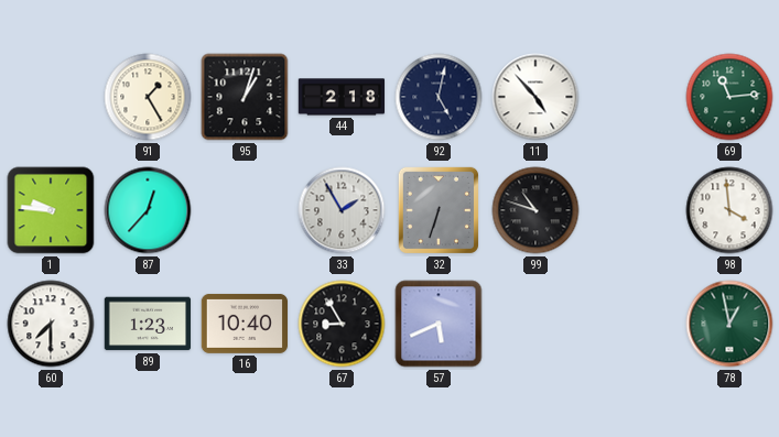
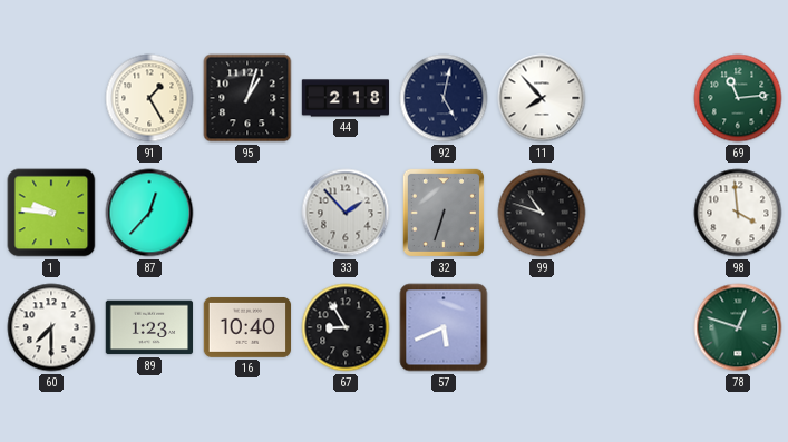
11: 4:53 -> 7:53
33: 1:55 -> 1:53
78: 12:58 -> 12:48
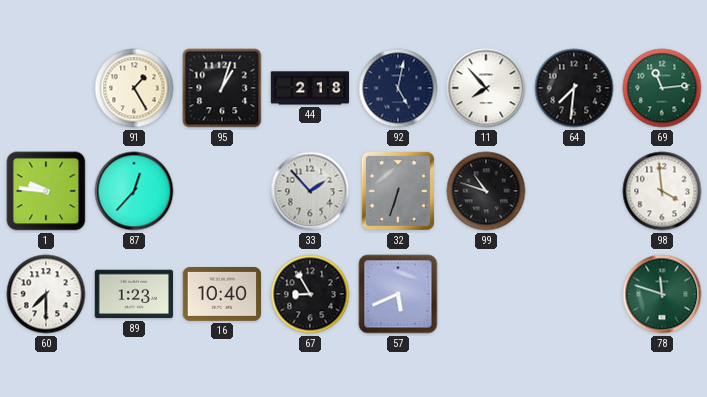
64: none -> 7:31
78: 12:48 -> 11:48
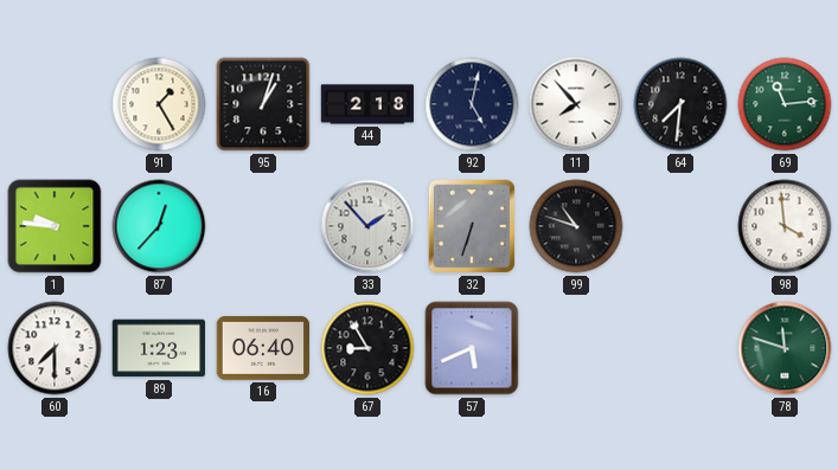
16: 10:40 -> 06:40
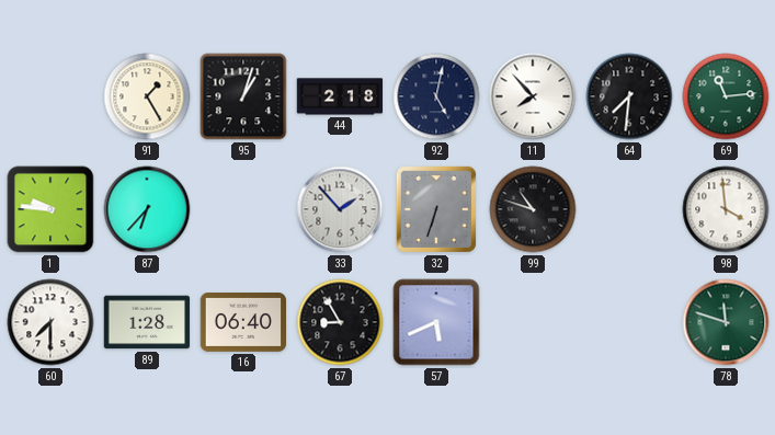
87: 12:37 -> 6:37
89: 1:23 -> 1:28
